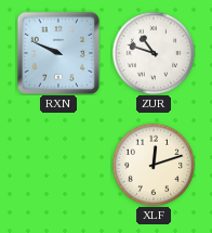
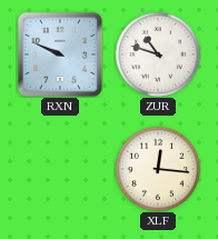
XLF: 12:12 -> 12:16
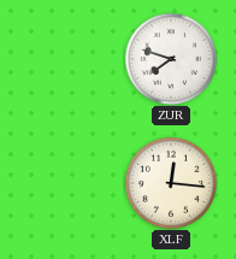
RXN: 9:49 -> none
ZUR: 10:48 -> 7:48
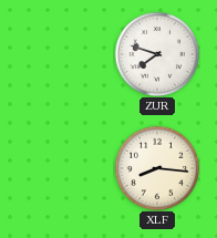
XLF: 12:16 -> 8:16
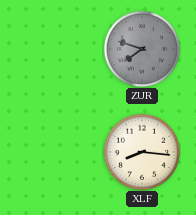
ZUR dial: white -> grey
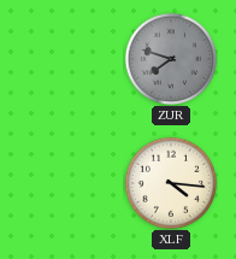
XLF: 8:16 -> 4:16
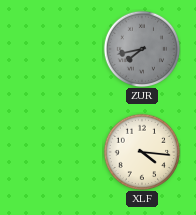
ZUR: 7:48 -> 7:43
